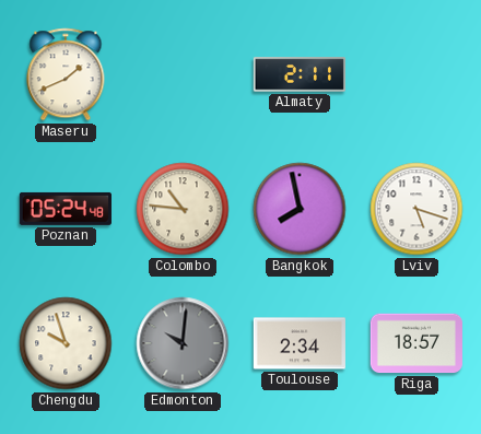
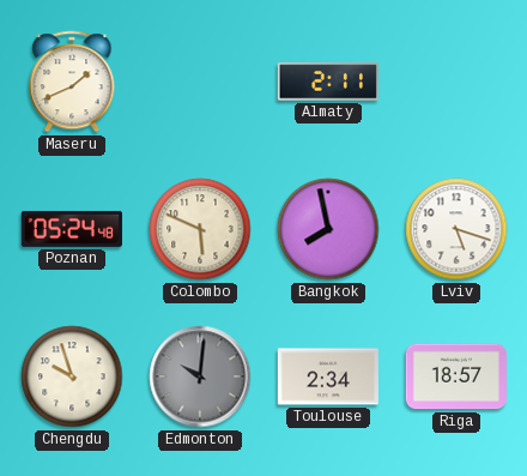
Colombo: 10:46 -> 5:49
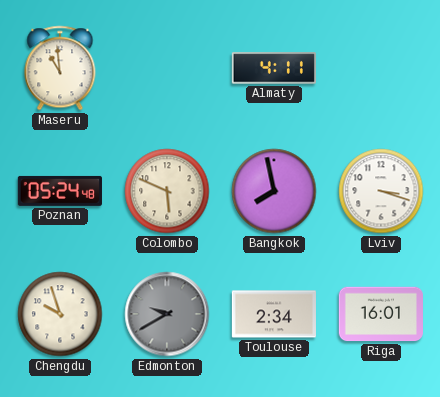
Maseru: 1:41 -> 10:59
Almaty: 2:11 -> 4:11
Lviv: 5:18 -> 3:18
Edmonton: 10:01 -> 9:40
Riga: 18:57 -> 16:01
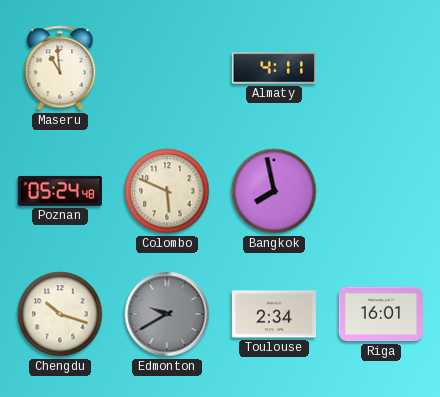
Lviv: 3:18 -> none
Chengdu: 9:57 -> 10:18
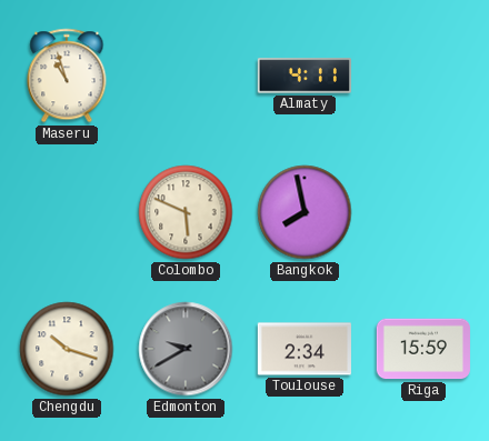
Maseru: 10:59 -> 10:57
Poznan: 05:24 -> none
Riga: 16:01 -> 15:59
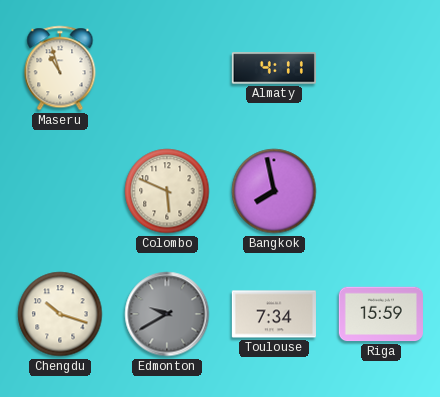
Toulouse: 2:34 -> 7:34
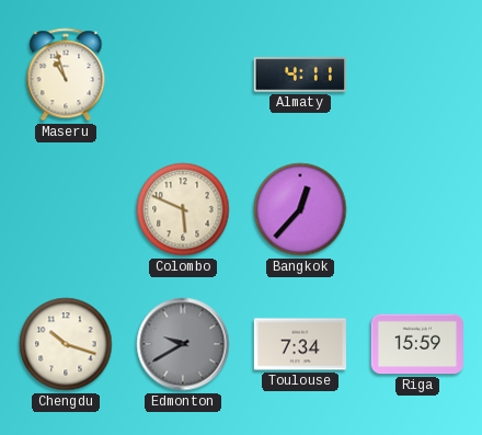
Bangkok: 7:58 -> 12:37
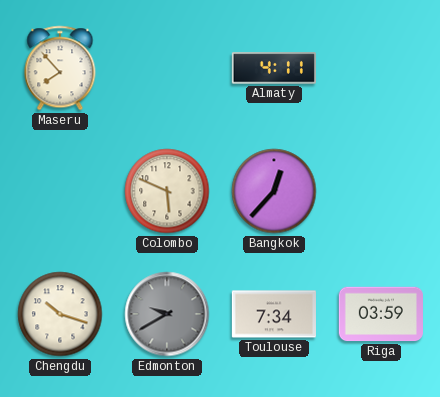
Maseru: 10:57 -> 7:53
Riga: 15:59 -> 03:59
